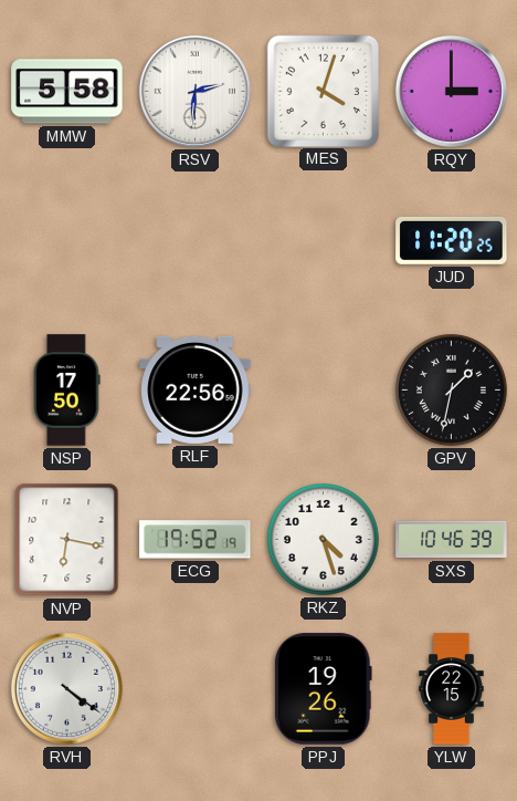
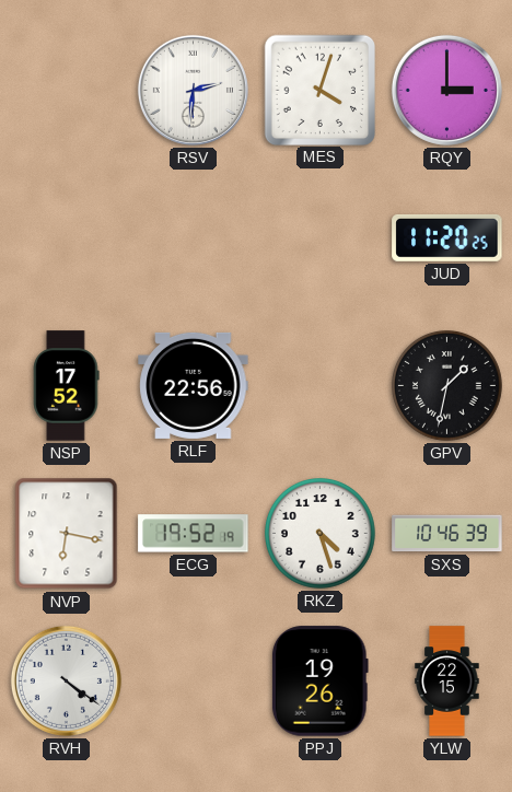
MMW: 5:58 -> none
NSP: 17:50 -> 17:52
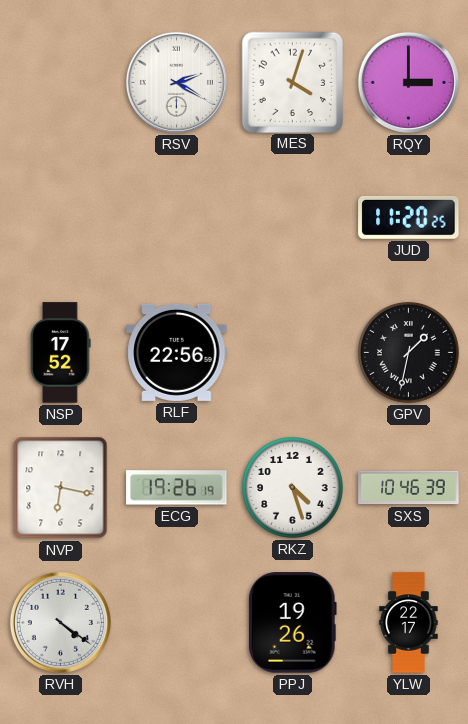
RSV: 2:31 -> 2:20
ECG: 19:52 -> 19:26
YLW: 22:15 -> 22:17
